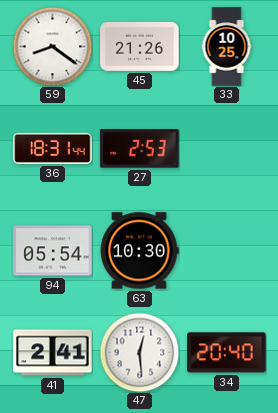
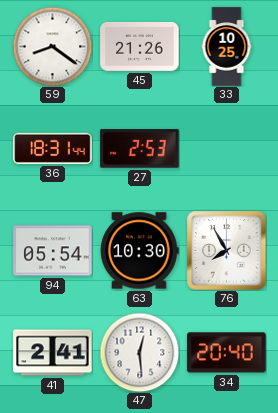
76: none -> 7:55
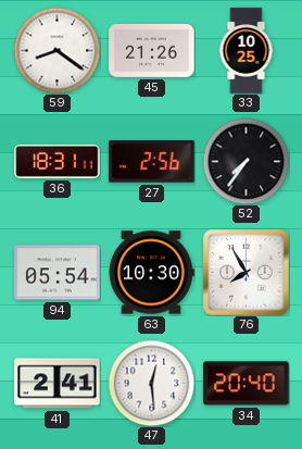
36: 18:31:44 -> 18:31:11
27: 2:53 -> 2:56
52: none -> 7:36
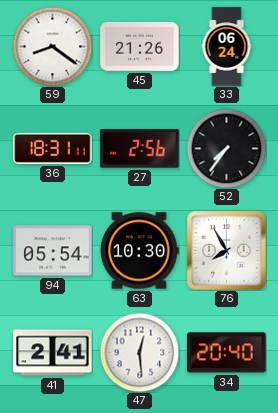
33: 10:25 -> 06:24
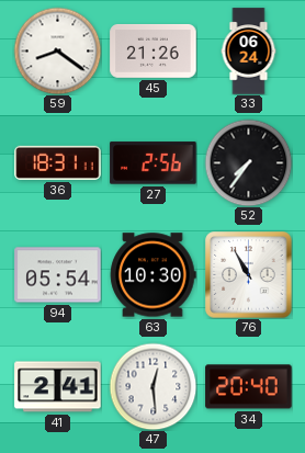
76: 7:55 -> 10:55
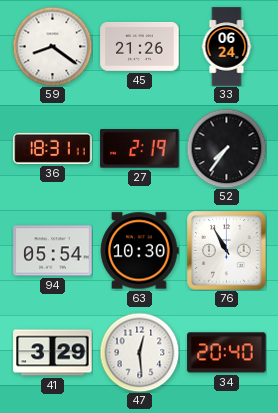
27: 2:56 -> 2:19
41: 2:41 -> 3:29
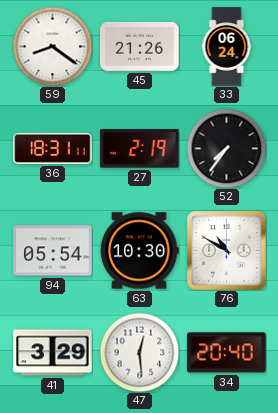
76: 10:55 -> 10:50
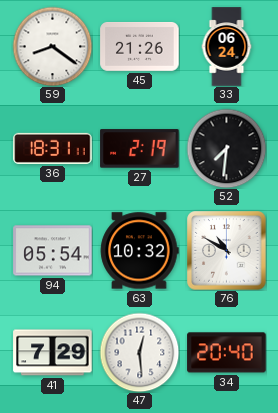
52: 7:36 -> 7:31
63: 10:30 -> 10:32
41: 3:29 -> 7:29
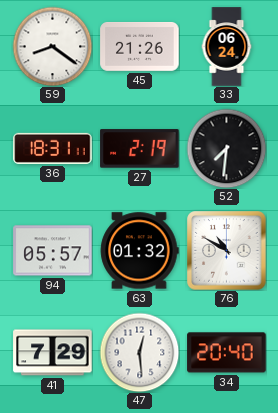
94: 05:54 -> 05:57
63: 10:32 -> 01:32
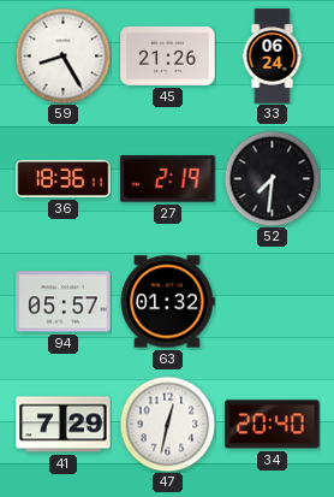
59: 8:21 -> 8:25
36: 18:31 -> 18:36
76: 10:50 -> none
47: 12:29 -> 12:32
